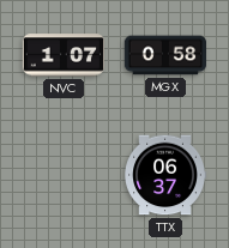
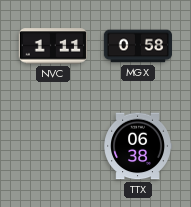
NVC: 1:07 -> 1:11
TTX: 06:37 -> 06:38
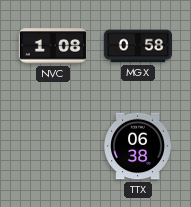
NVC: 1:11 -> 1:08
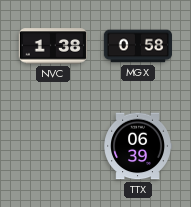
NVC: 1:08 -> 1:38
TTX: 06:38 -> 06:39
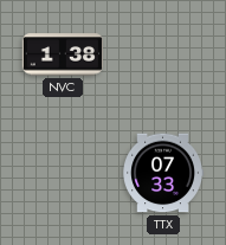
MGX: 0:58 -> none
TTX: 06:39 -> 07:33
